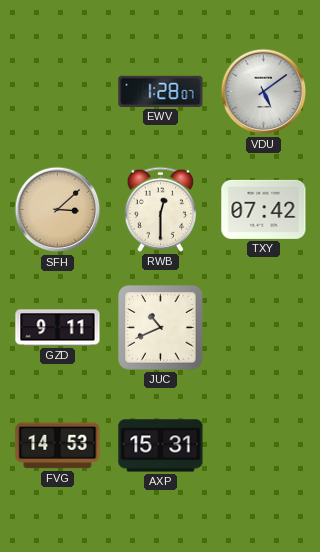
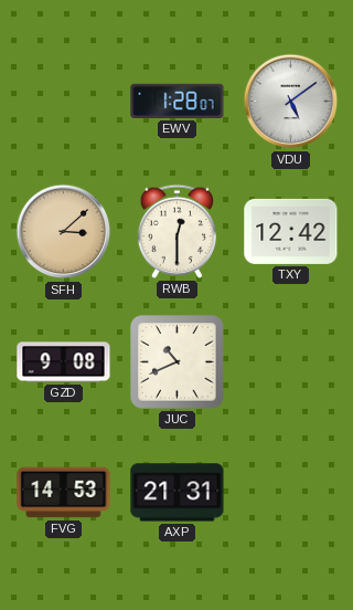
TXY: 07:42 -> 12:42
GZD: 9:11 -> 9:08
AXP: 15:31 -> 21:31
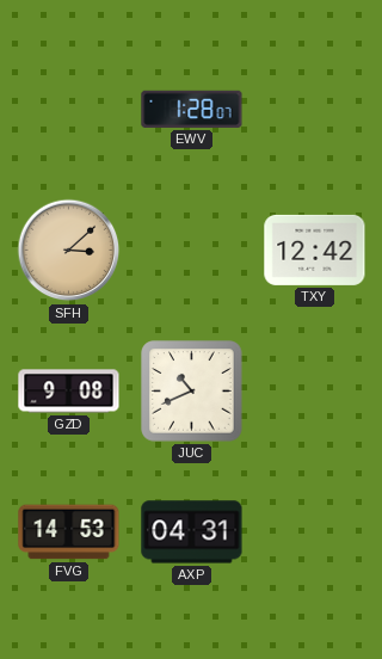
VDU: 5:09 -> none
RWB: 12:30 -> none
AXP: 21:31 -> 04:31
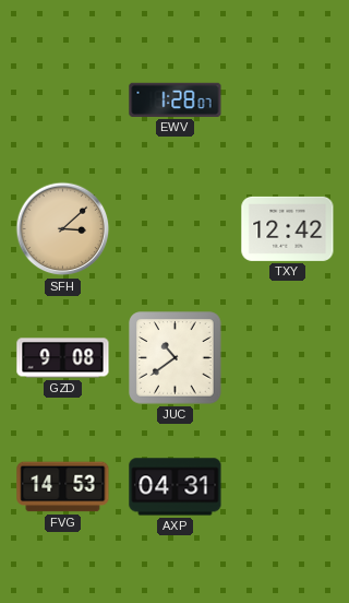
JUC: 10:41 -> 10:39
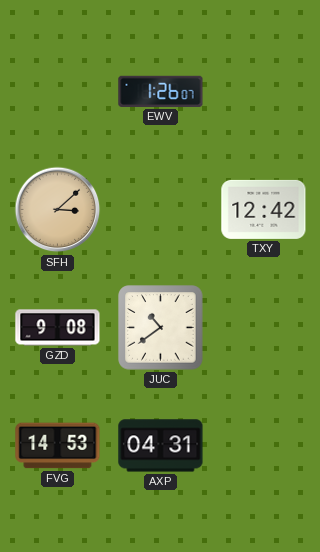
EWV: 1:28 -> 1:26
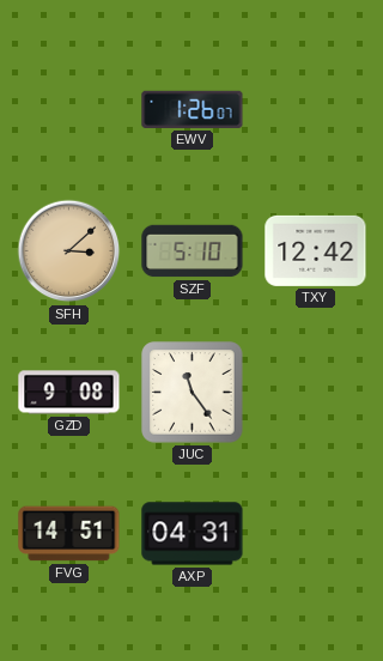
SZF: none -> 5:10
JUC: 10:39 -> 11:24
FVG: 14:53 -> 14:51
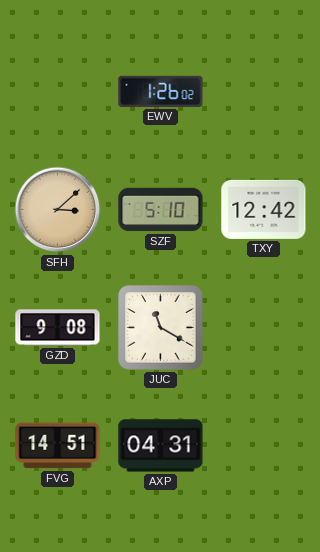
EWV: 1:26:07 -> 1:26:02
JUC: 11:24 -> 11:20
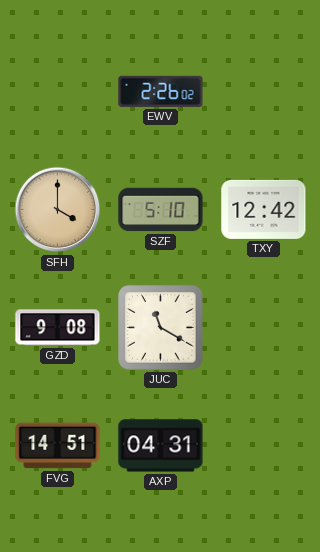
EWV: 1:26 -> 2:26
SFH: 3:08 -> 4:00
